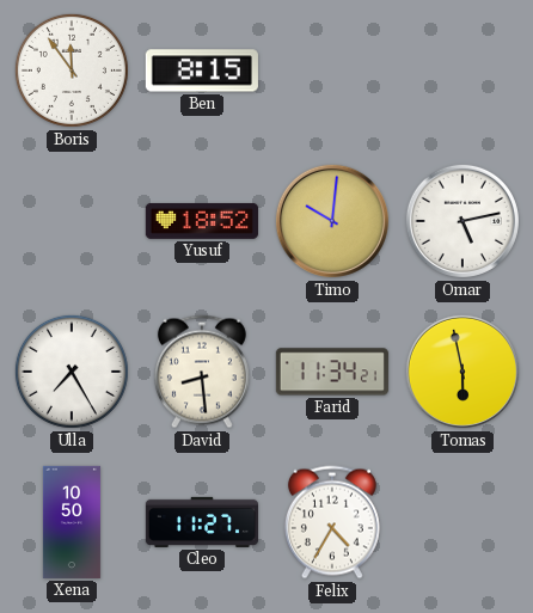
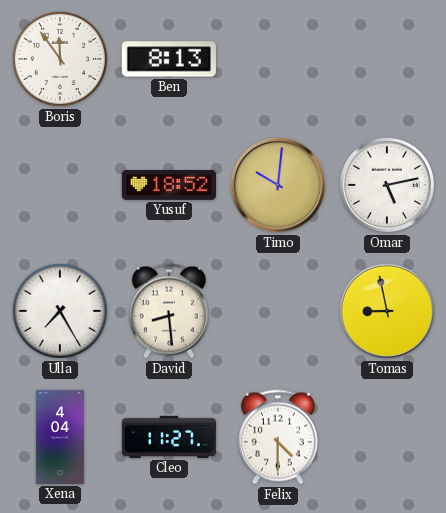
Ben: 8:15 -> 8:13
Farid: 11:34 -> none
Tomas: 5:58 -> 8:58
Xena: 10:50 -> 4:04
Felix: 4:35 -> 4:30
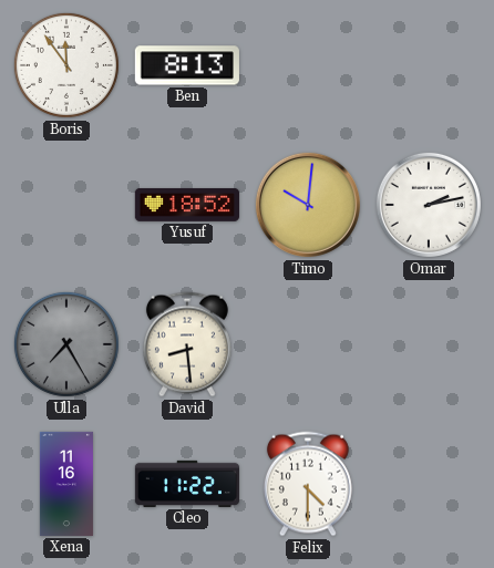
Omar: 5:13 -> 2:13
Ulla dial: white -> grey
Tomas: 8:58 -> none
Xena: 4:04 -> 11:16
Cleo: 11:27 -> 11:22
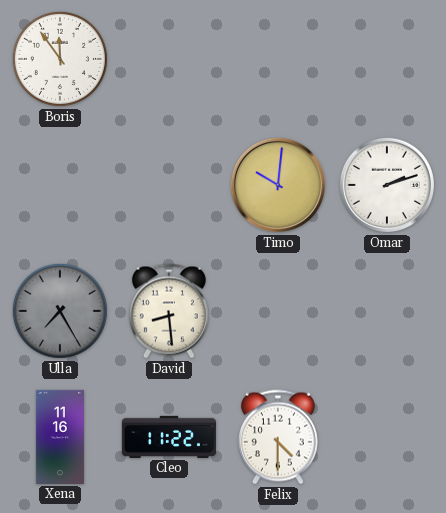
Ben: 8:13 -> none
Yusuf: 18:52 -> none
Omar: 2:13 -> 2:12
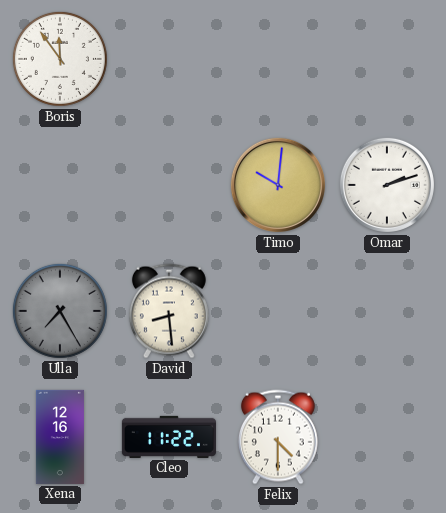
Xena: 11:16 -> 12:16
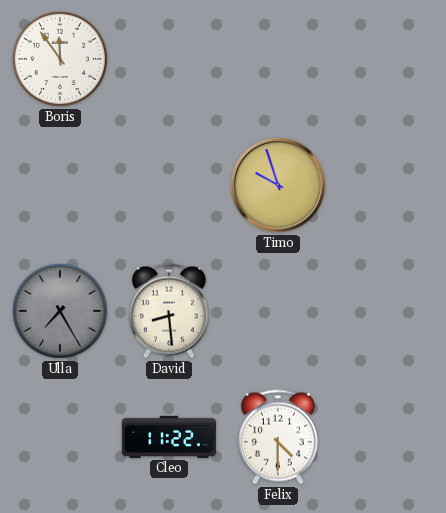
Timo: 10:01 -> 9:57
Omar: 2:12 -> none
Xena: 12:16 -> none
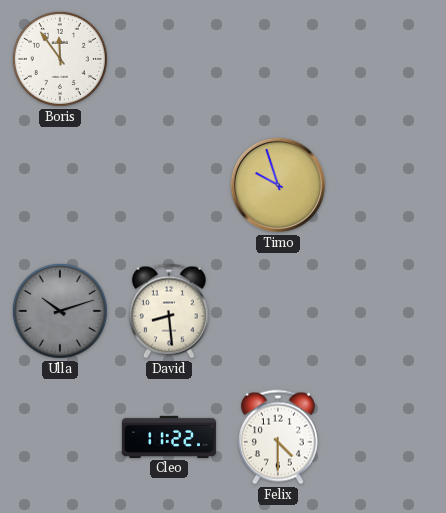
Ulla: 7:25 -> 10:12
